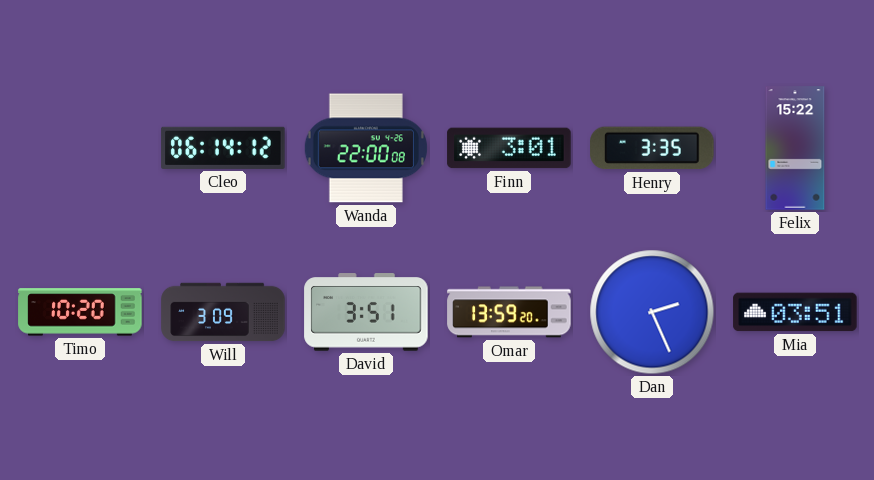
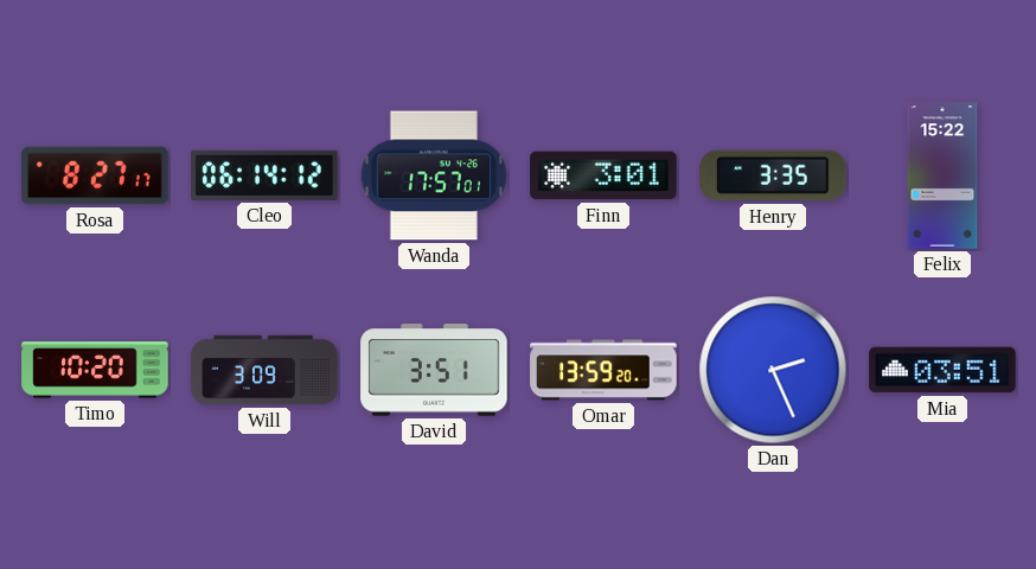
Rosa: none -> 8:27
Wanda: 22:00 -> 17:57
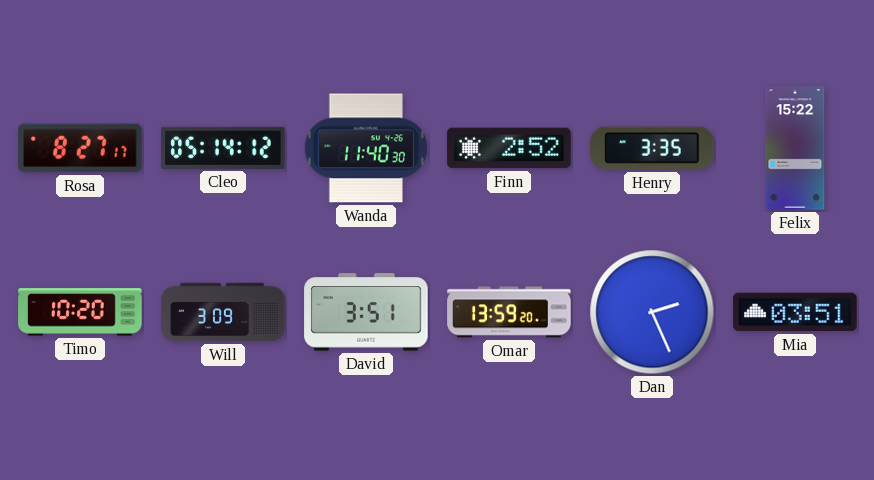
Cleo: 06:14 -> 05:14
Wanda: 17:57 -> 11:40
Finn: 3:01 -> 2:52
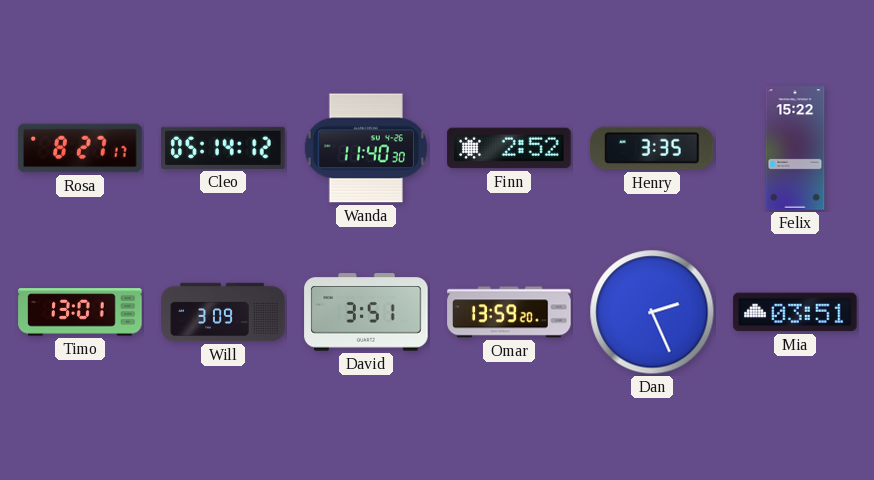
Timo: 10:20 -> 13:01
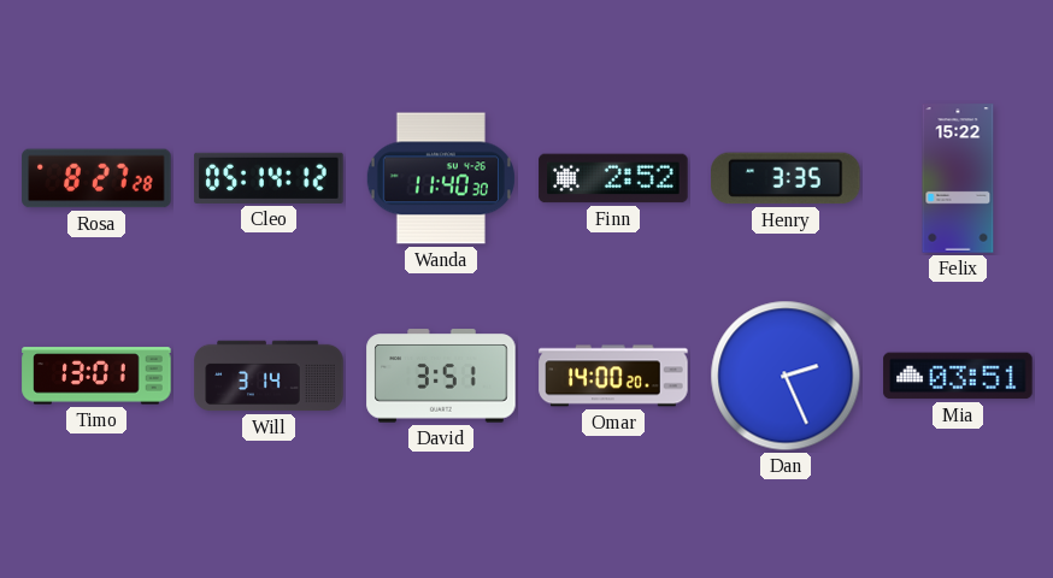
Rosa: 8:27:17 -> 8:27:28
Will: 3:09 -> 3:14
Omar: 13:59 -> 14:00
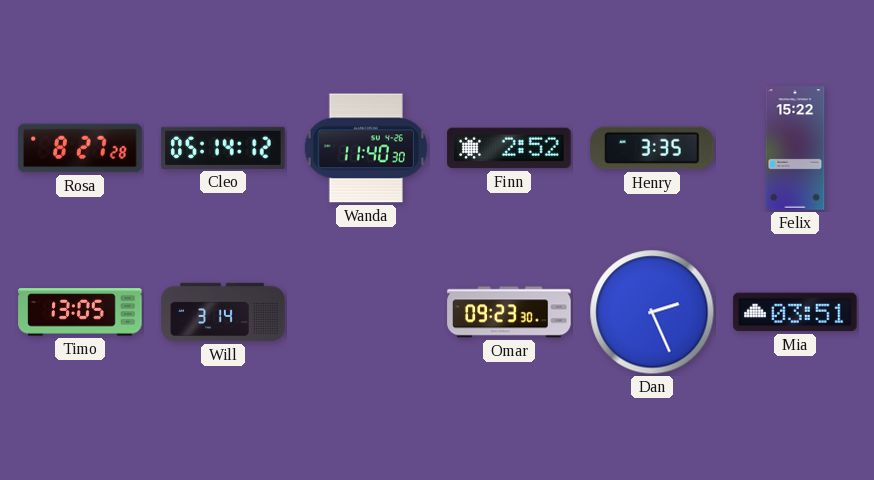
Timo: 13:01 -> 13:05
David: 3:51 -> none
Omar: 14:00 -> 09:23
